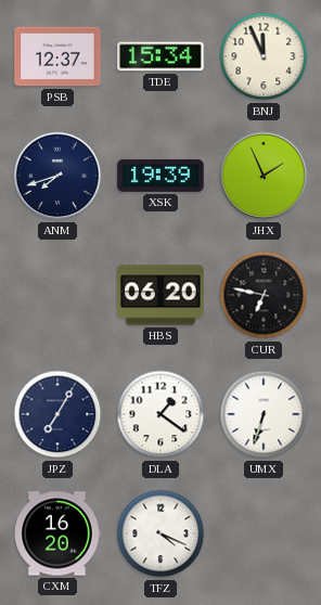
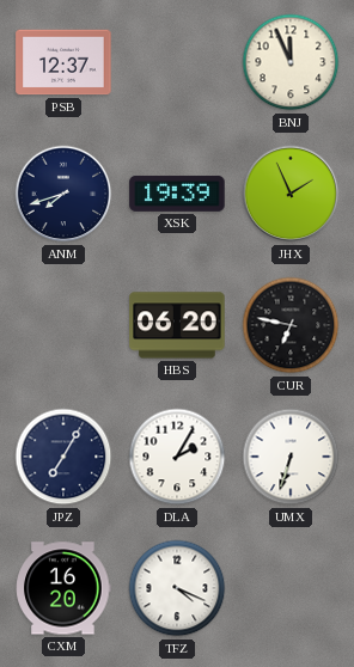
TDE: 15:34 -> none
DLA: 1:21 -> 2:05
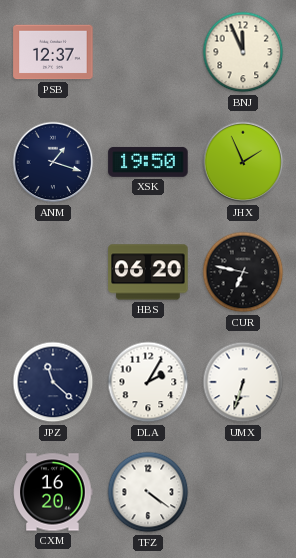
ANM: 7:42 -> 1:18
XSK: 19:39 -> 19:50
JPZ: 7:05 -> 11:22
TFZ: 4:19 -> 4:21
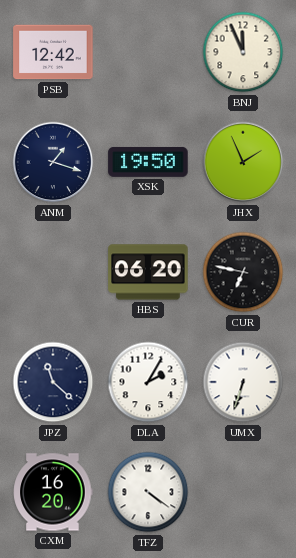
PSB: 12:37 -> 12:42
